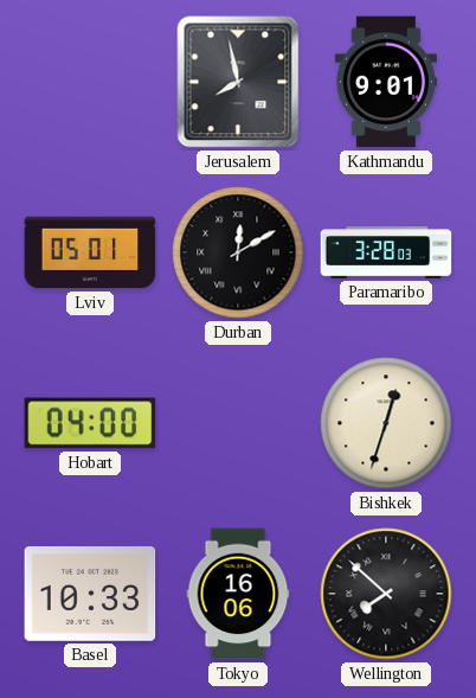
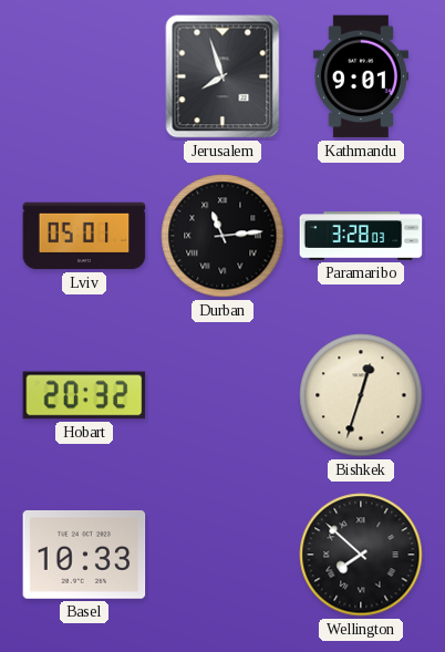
Jerusalem: 7:58 -> 7:57
Durban: 12:10 -> 11:14
Hobart: 04:00 -> 20:32
Tokyo: 16:06 -> none
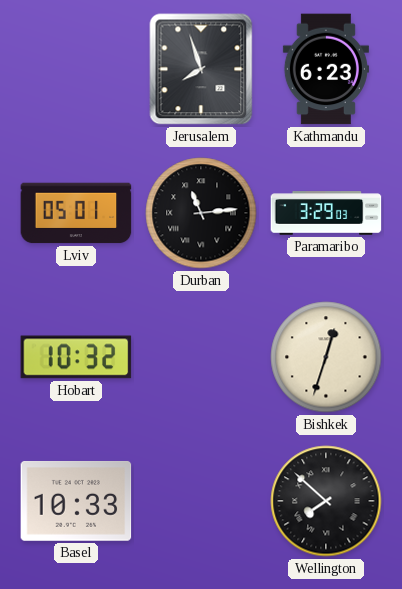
Kathmandu: 9:01 -> 6:23
Paramaribo: 3:28 -> 3:29
Hobart: 20:32 -> 10:32
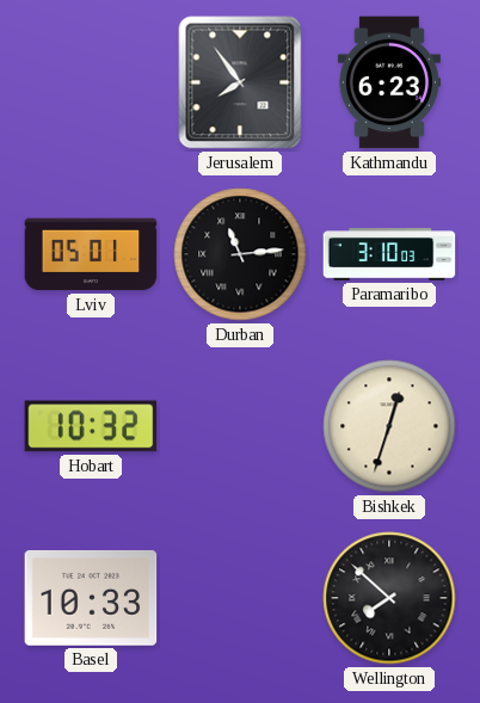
Jerusalem: 7:57 -> 7:54
Paramaribo: 3:29 -> 3:10
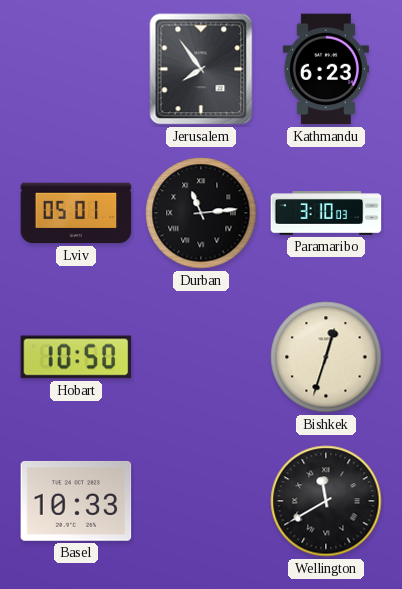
Hobart: 10:32 -> 10:50
Wellington: 7:52 -> 11:40
